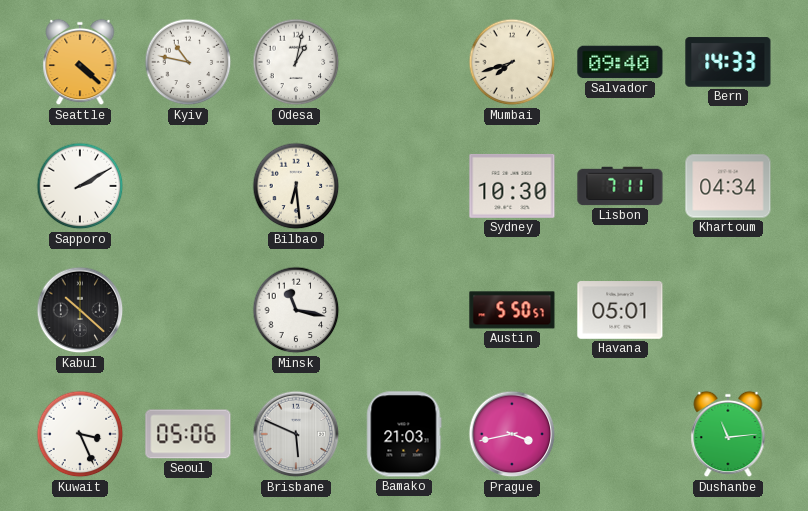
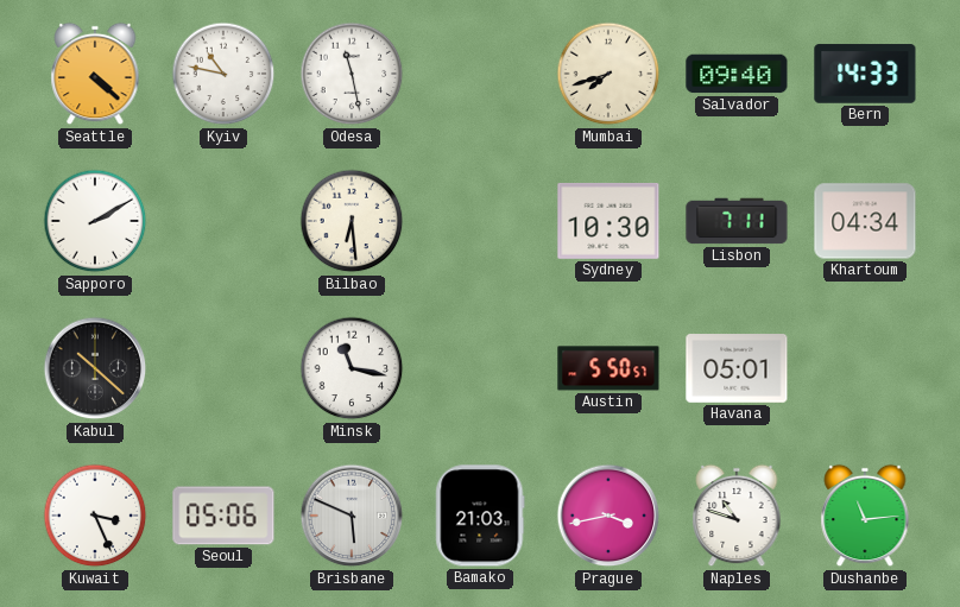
Odesa: 1:02 -> 11:28
Naples: none -> 10:48
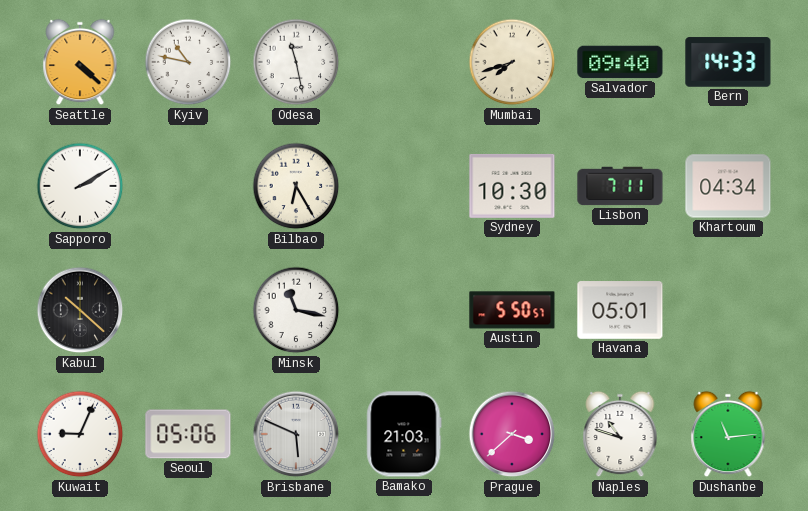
Bilbao: 6:29 -> 6:25
Kuwait: 3:26 -> 9:04
Prague: 3:43 -> 3:38
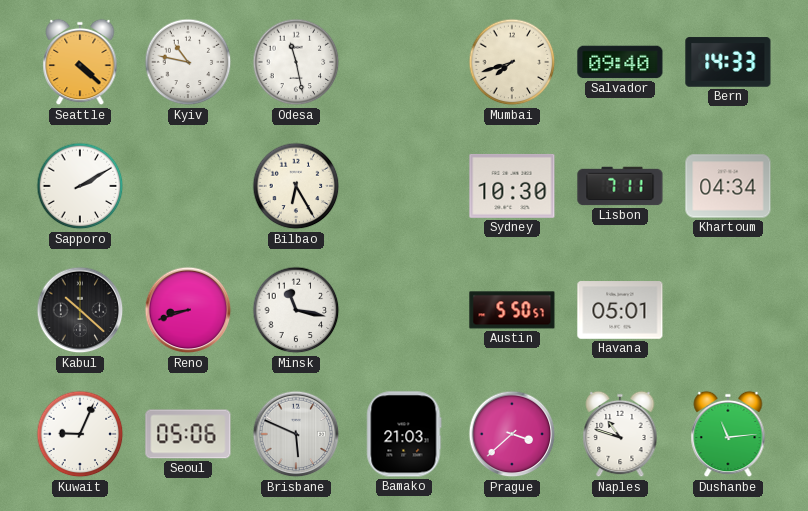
Reno: none -> 8:42
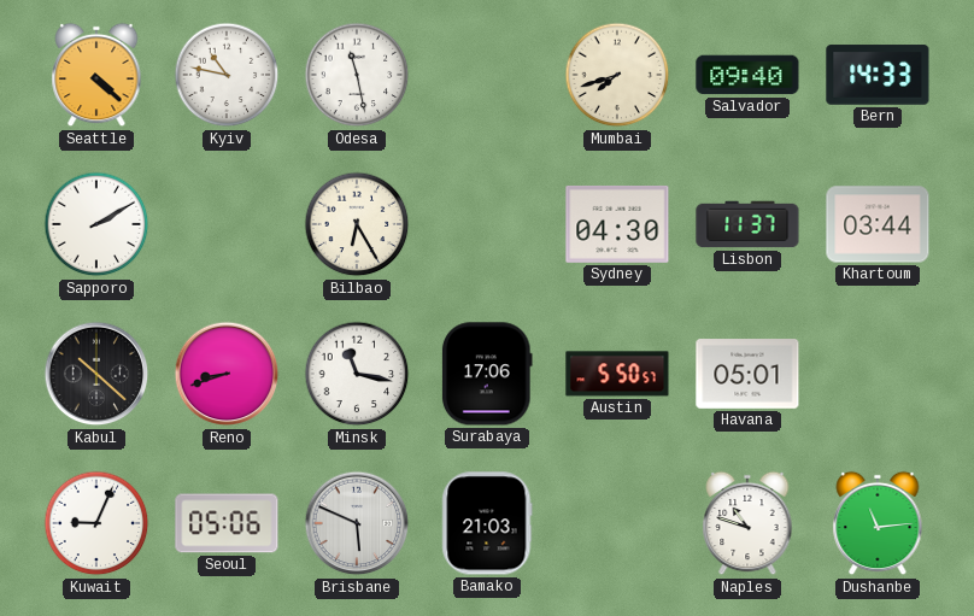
Sydney: 10:30 -> 04:30
Lisbon: 7:11 -> 11:37
Khartoum: 04:34 -> 03:44
Surabaya: none -> 17:06
Prague: 3:38 -> none
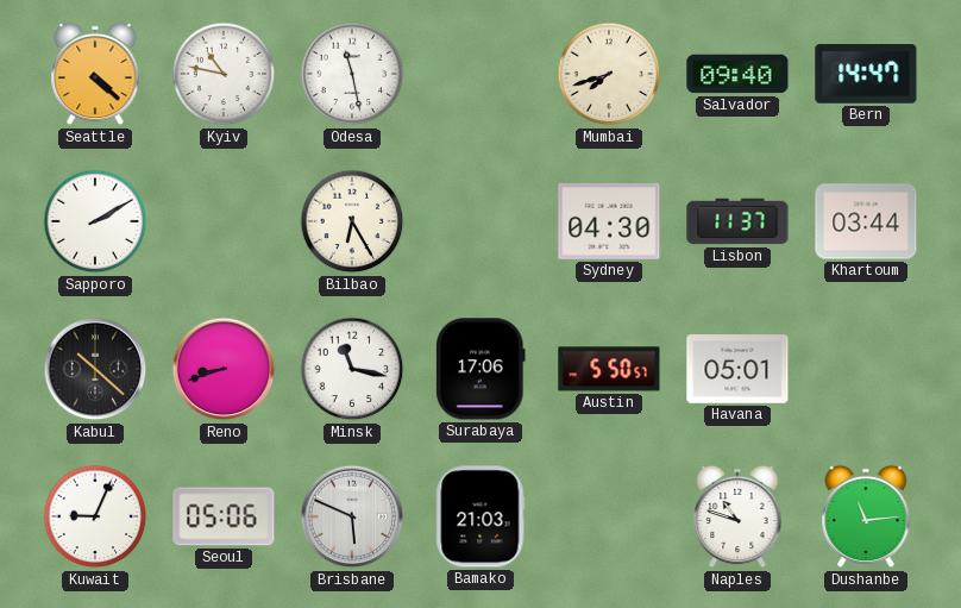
Bern: 14:33 -> 14:47
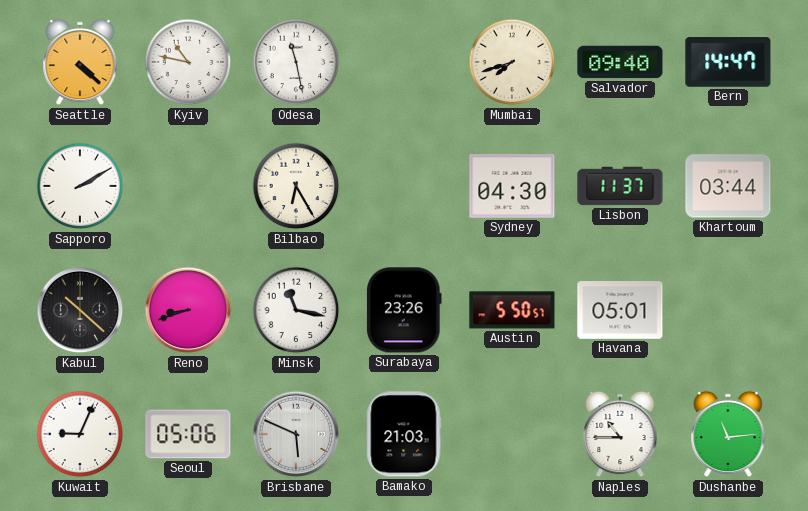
Surabaya: 17:06 -> 23:26
Naples: 10:48 -> 10:45
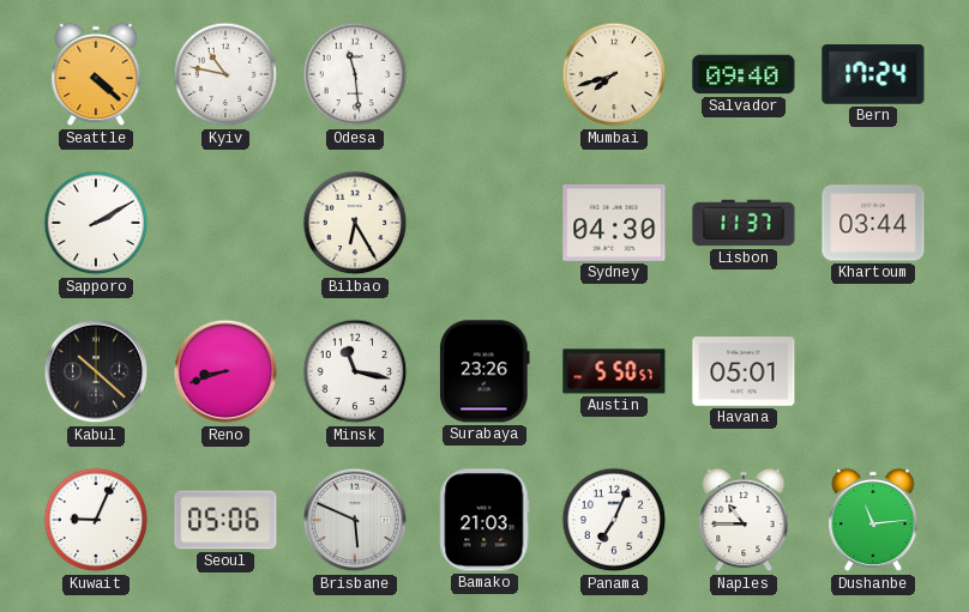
Odesa: 11:28 -> 11:29
Bern: 14:47 -> 17:24
Panama: none -> 7:04
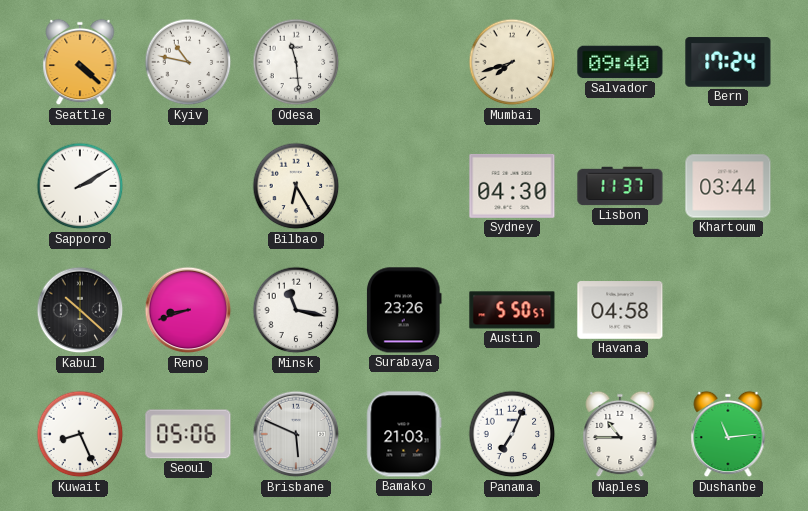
Havana: 05:01 -> 04:58
Kuwait: 9:04 -> 8:26
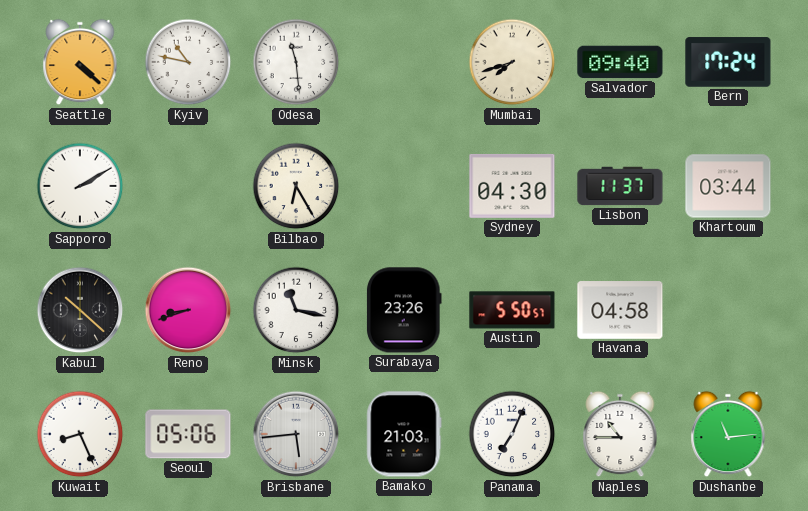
Brisbane: 5:49 -> 5:44
